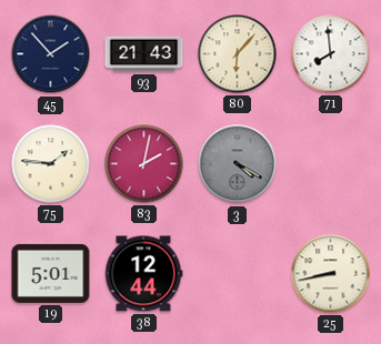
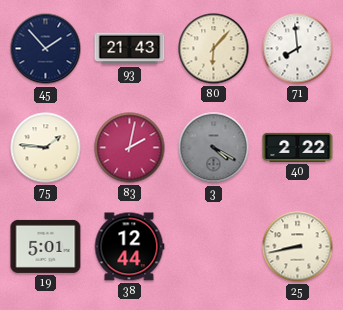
40: none -> 2:22
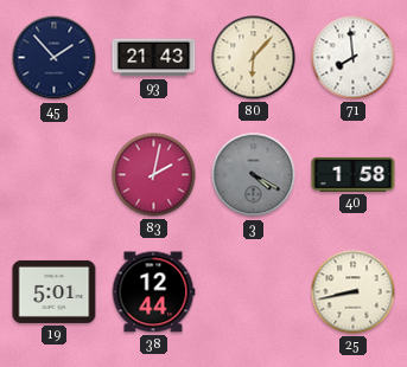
75: 1:46 -> none
40: 2:22 -> 1:58
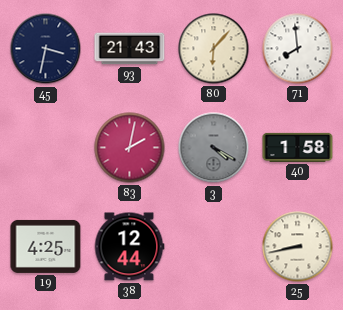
45: 1:53 -> 3:32
19: 5:01 -> 4:25
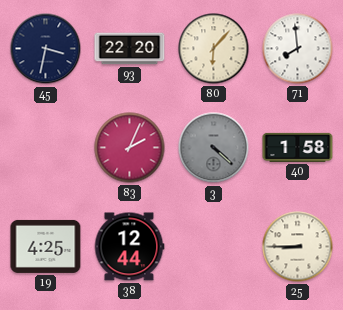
93: 21:43 -> 22:20
83: 2:02 -> 2:04
3: 4:20 -> 4:22
25: 8:43 -> 8:45
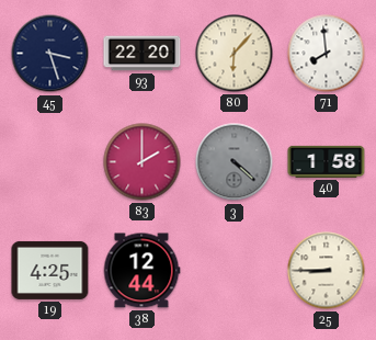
45: 3:32 -> 3:27
83: 2:04 -> 2:00
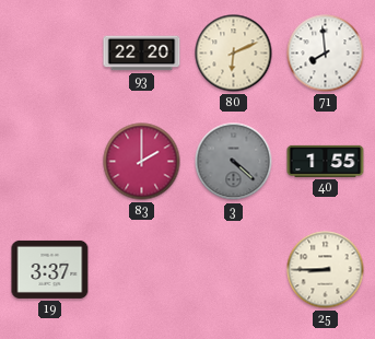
45: 3:27 -> none
80: 6:07 -> 6:11
40: 1:58 -> 1:55
19: 4:25 -> 3:37
38: 12:44 -> none
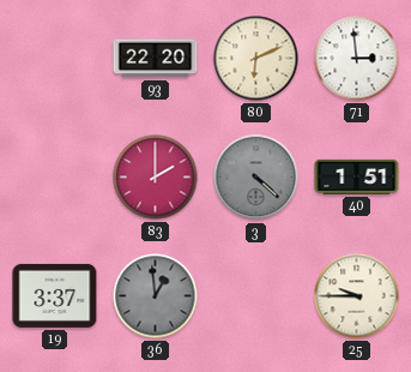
71: 7:59 -> 2:59
40: 1:55 -> 1:51
36: none -> 12:59
25: 8:45 -> 9:45
